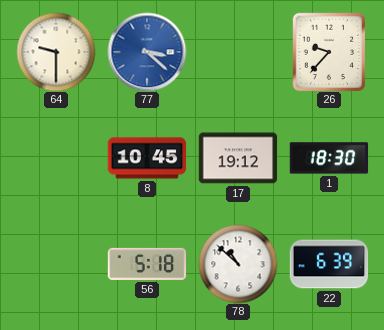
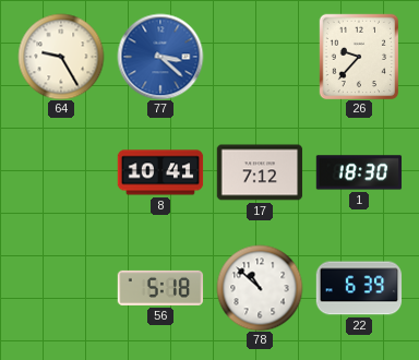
64: 9:30 -> 9:25
8: 10:45 -> 10:41
17: 19:12 -> 7:12
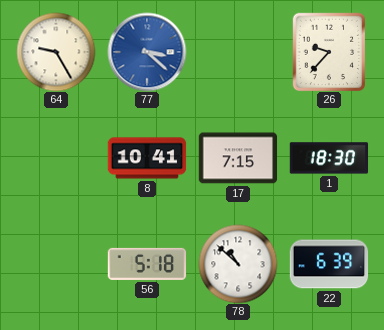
17: 7:12 -> 7:15
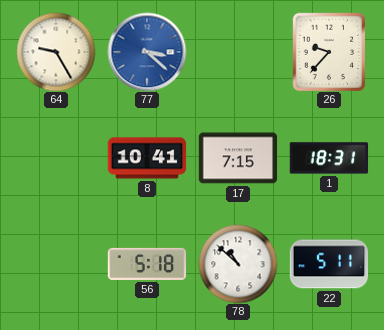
1: 18:30 -> 18:31
22: 6:39 -> 5:11
